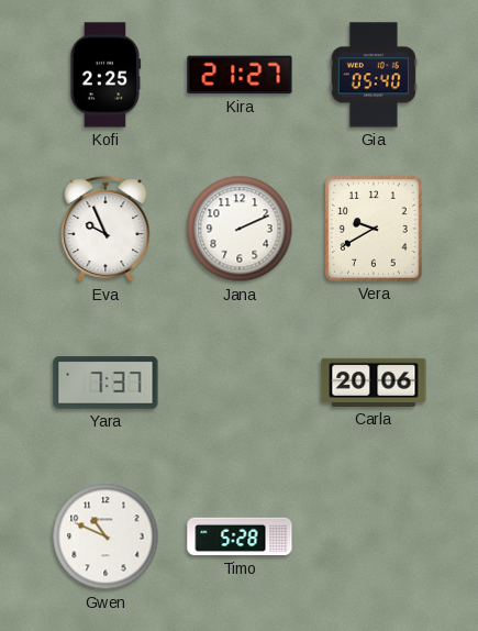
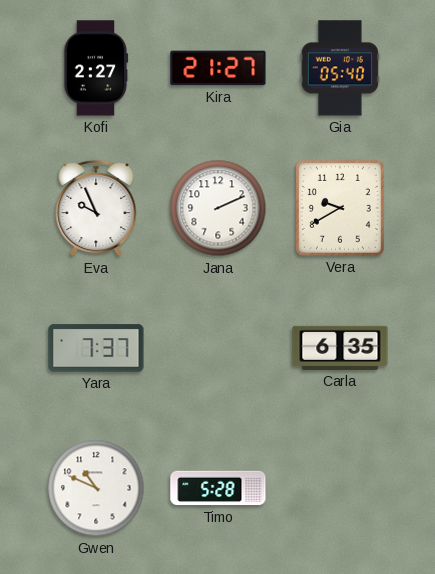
Kofi: 2:25 -> 2:27
Carla: 20:06 -> 6:35
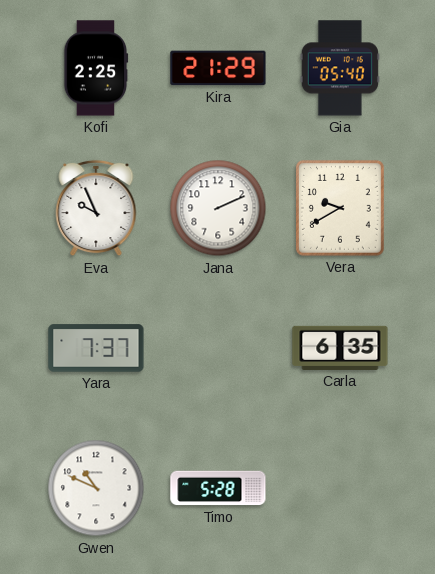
Kofi: 2:27 -> 2:25
Kira: 21:27 -> 21:29
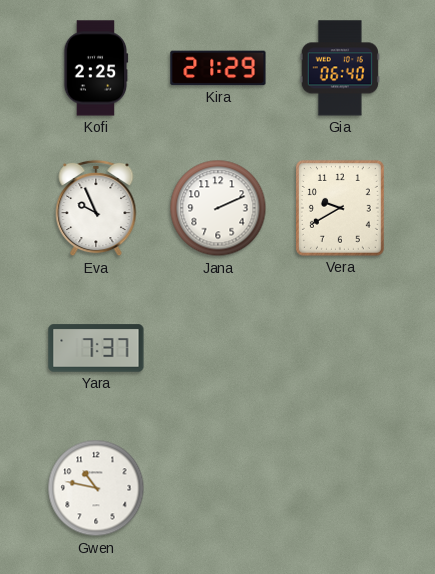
Gia: 05:40 -> 06:40
Carla: 6:35 -> none
Gwen: 10:49 -> 10:47
Timo: 5:28 -> none
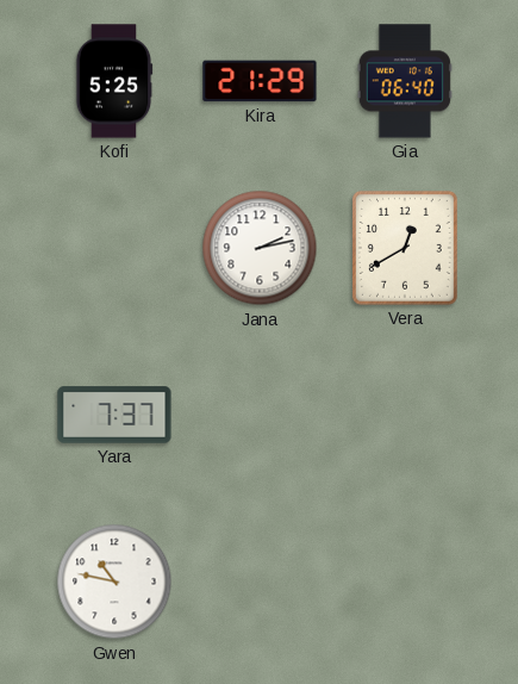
Kofi: 2:25 -> 5:25
Eva: 9:56 -> none
Jana: 2:11 -> 2:13
Vera: 9:40 -> 12:40
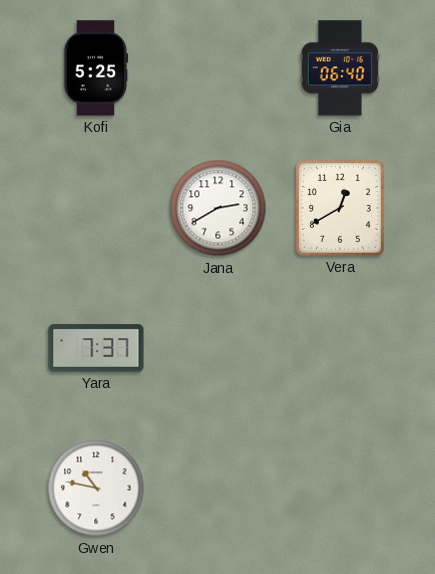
Kira: 21:29 -> none
Jana: 2:13 -> 2:40
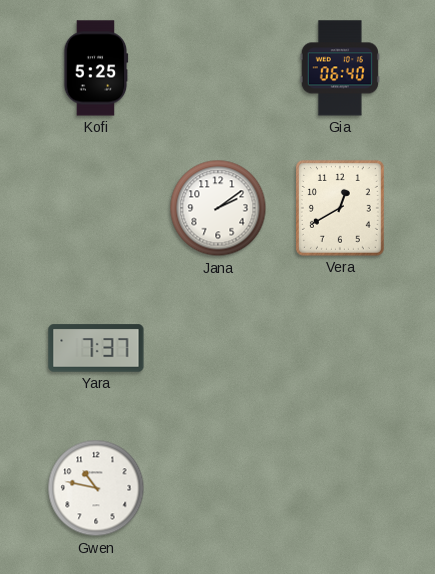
Jana: 2:40 -> 2:09
